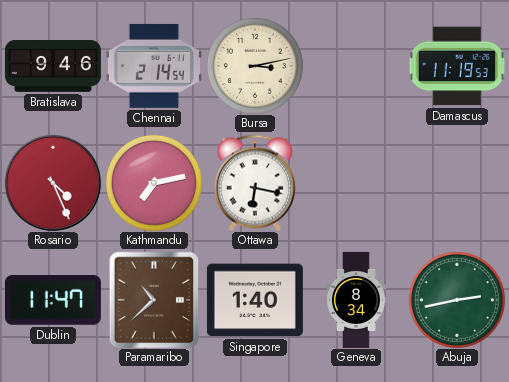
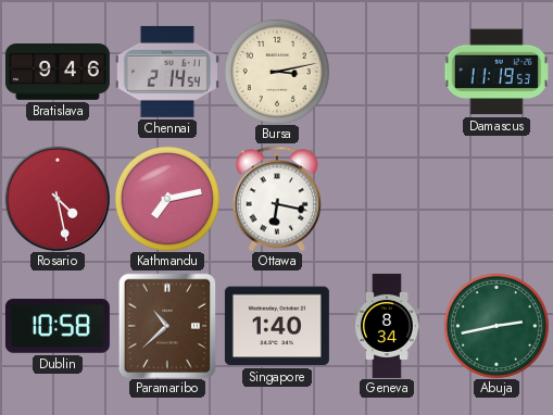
Rosario: 4:26 -> 4:28
Dublin: 11:47 -> 10:58
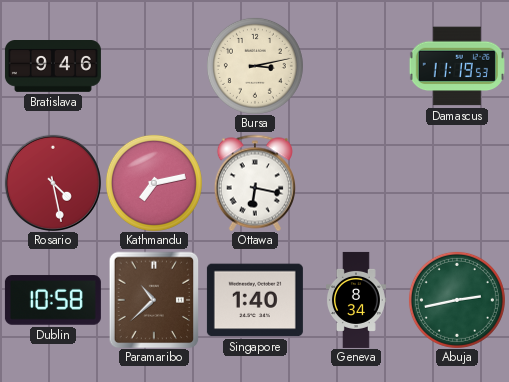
Chennai: 2:14 -> none
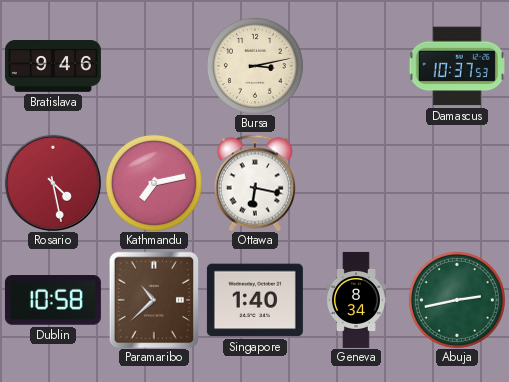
Damascus: 11:19 -> 10:37
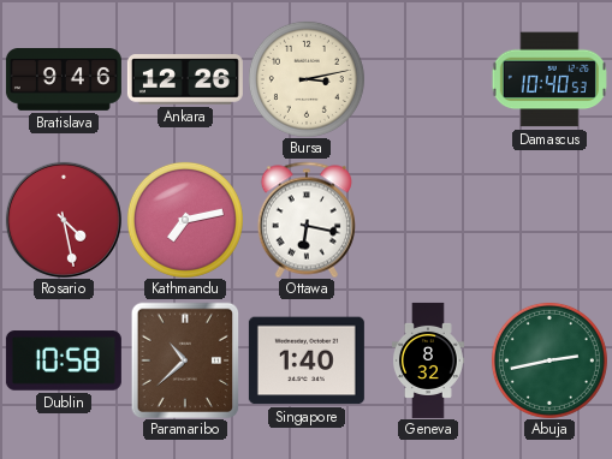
Ankara: none -> 12:26
Damascus: 10:37 -> 10:40
Geneva: 8:34 -> 8:32
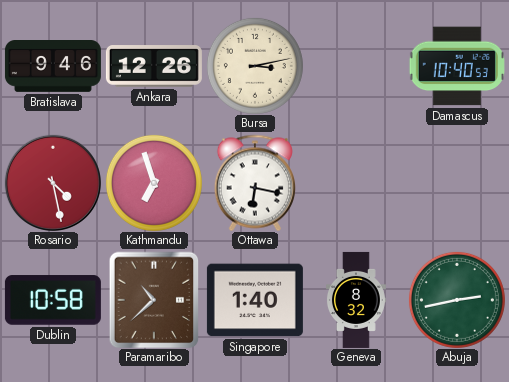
Kathmandu: 7:13 -> 6:57
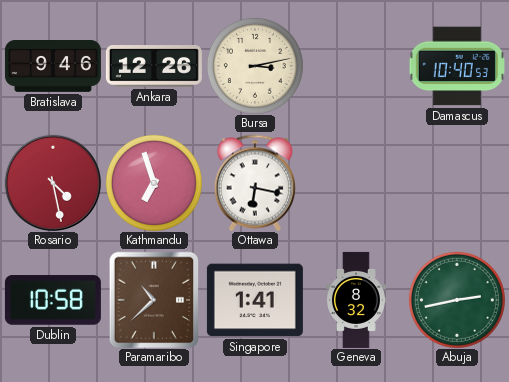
Singapore: 1:40 -> 1:41
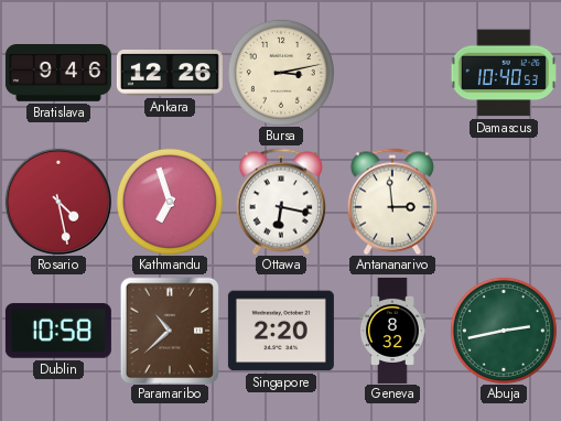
Antananarivo: none -> 2:59
Singapore: 1:41 -> 2:20
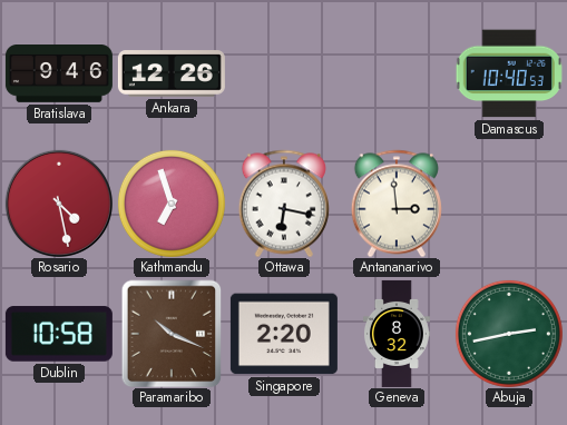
Bursa: 3:13 -> none
Paramaribo: 10:38 -> 10:19
